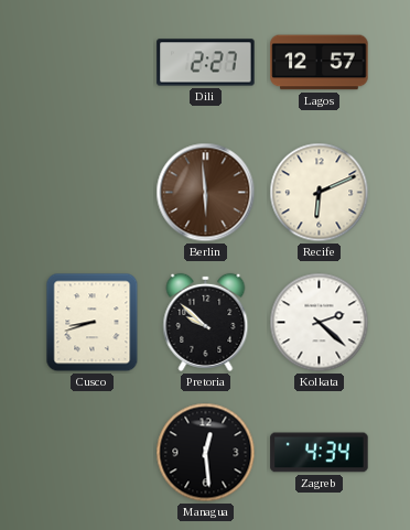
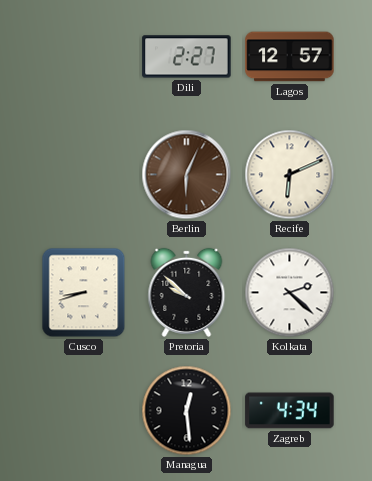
Berlin: 5:59 -> 6:04
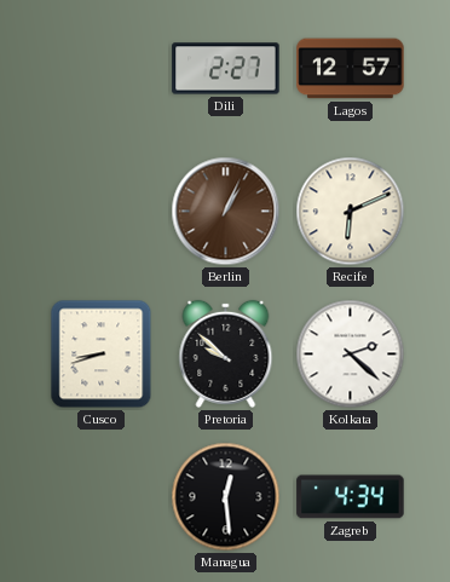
Berlin: 6:04 -> 1:04
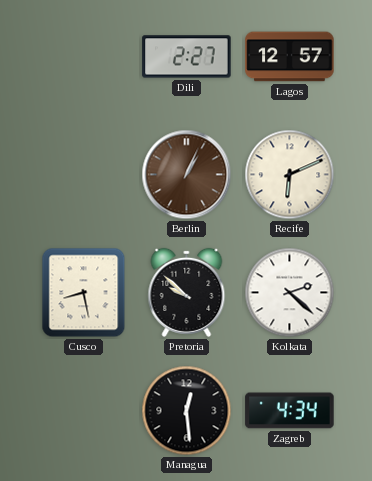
Cusco: 8:42 -> 8:28
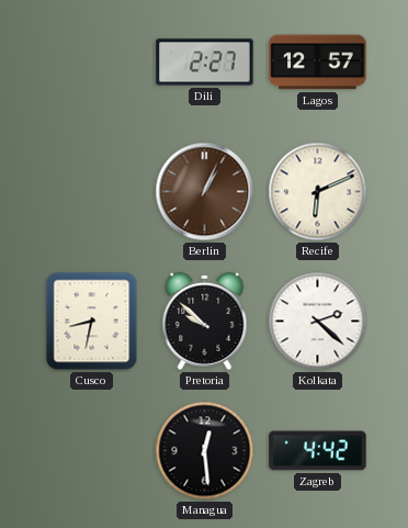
Cusco: 8:28 -> 8:32
Zagreb: 4:34 -> 4:42
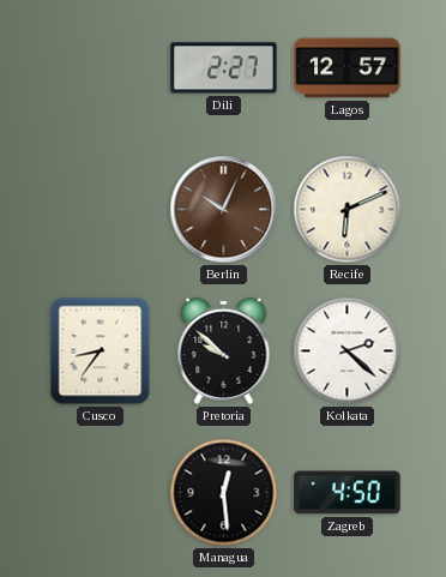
Berlin: 1:04 -> 10:04
Cusco: 8:32 -> 8:36
Zagreb: 4:42 -> 4:50
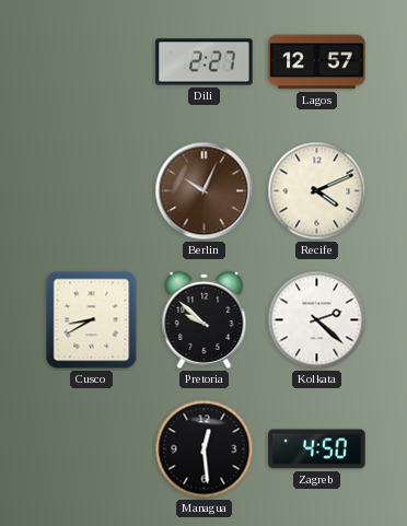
Recife: 6:11 -> 4:11
Cusco: 8:36 -> 8:40
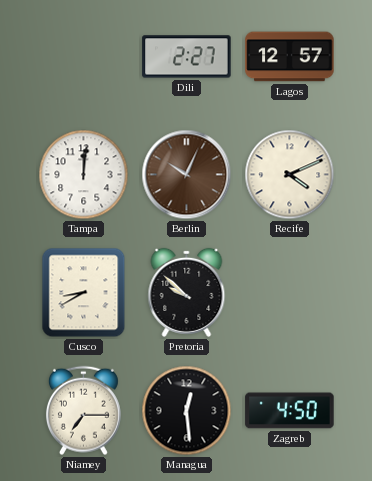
Tampa: none -> 12:01
Kolkata: 2:22 -> none
Niamey: none -> 7:15
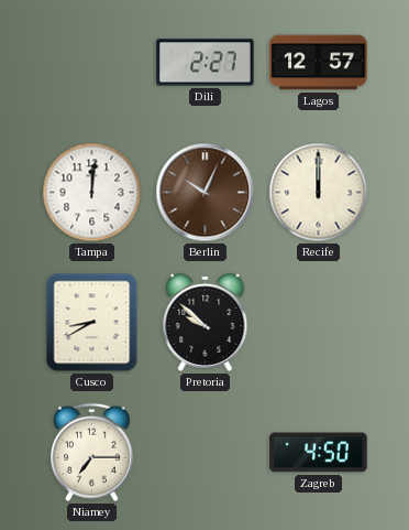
Recife: 4:11 -> 12:00
Managua: 12:29 -> none
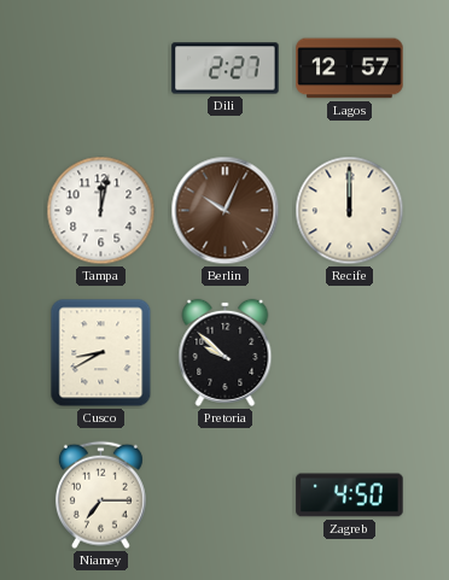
Tampa: 12:01 -> 12:02
